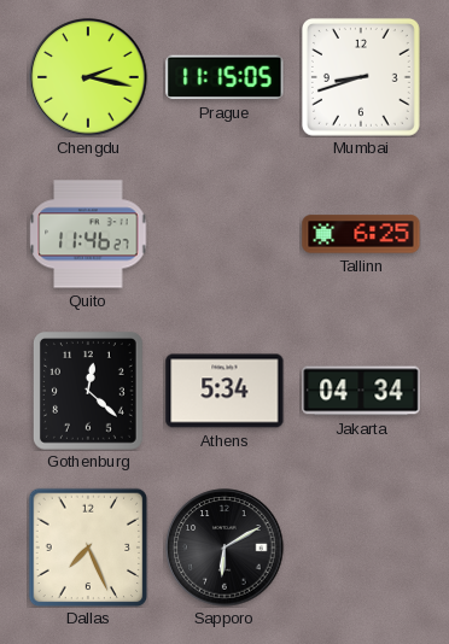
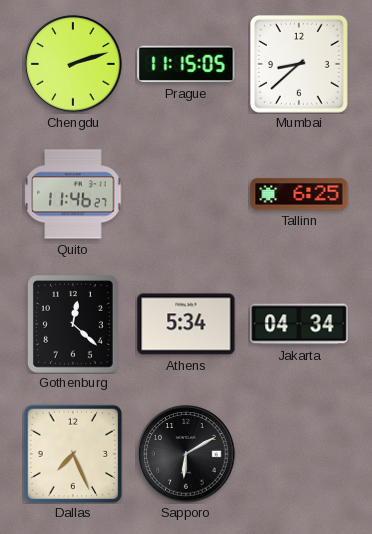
Chengdu: 2:17 -> 2:12
Mumbai: 8:42 -> 8:38
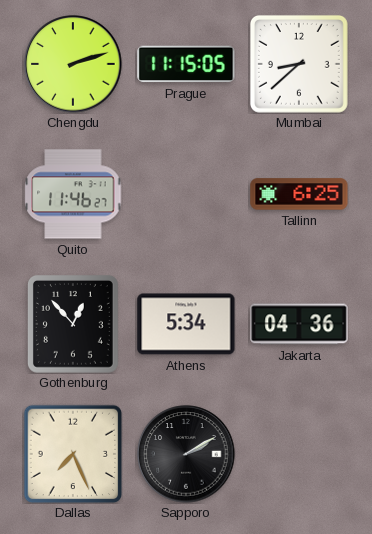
Gothenburg: 12:22 -> 12:53
Jakarta: 04:34 -> 04:36
Sapporo: 6:10 -> 2:10
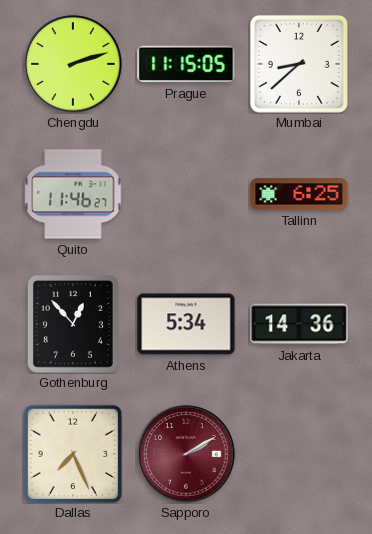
Jakarta: 04:36 -> 14:36
Sapporo dial: black -> burgundy
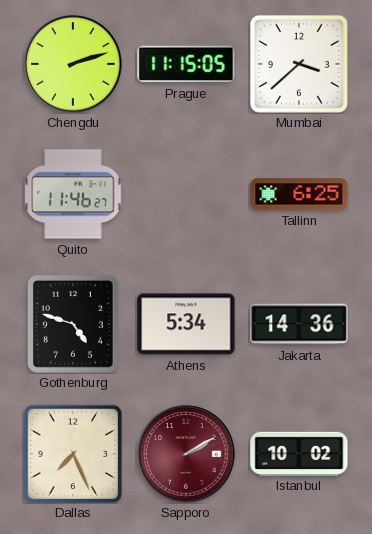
Mumbai: 8:38 -> 3:38
Gothenburg: 12:53 -> 4:48
Istanbul: none -> 10:02
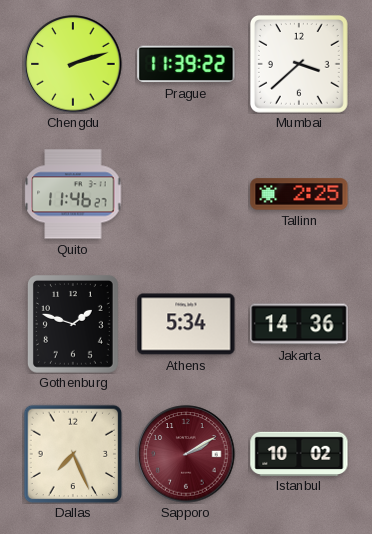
Prague: 11:15 -> 11:39
Tallinn: 6:25 -> 2:25
Gothenburg: 4:48 -> 1:48
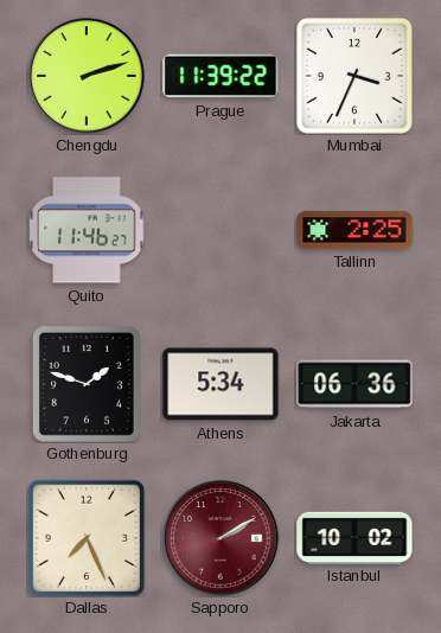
Mumbai: 3:38 -> 3:34
Jakarta: 14:36 -> 06:36
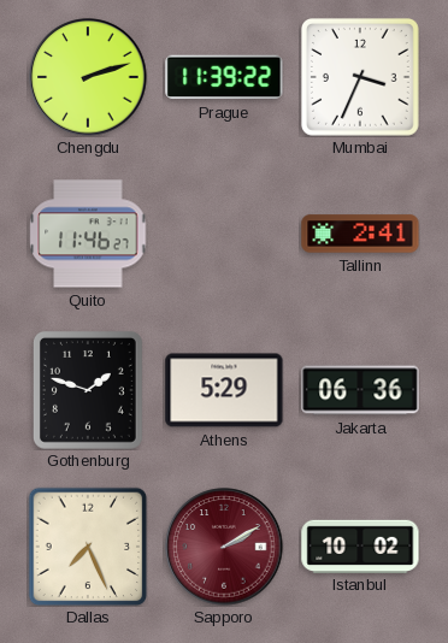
Tallinn: 2:25 -> 2:41
Athens: 5:34 -> 5:29
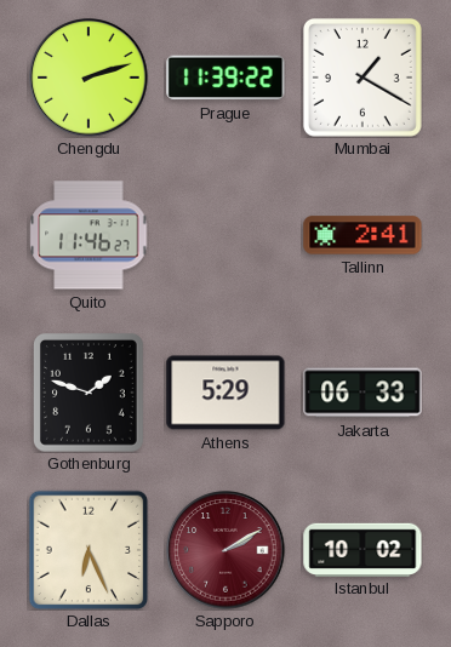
Mumbai: 3:34 -> 1:20
Jakarta: 06:36 -> 06:33
Dallas: 7:26 -> 6:26
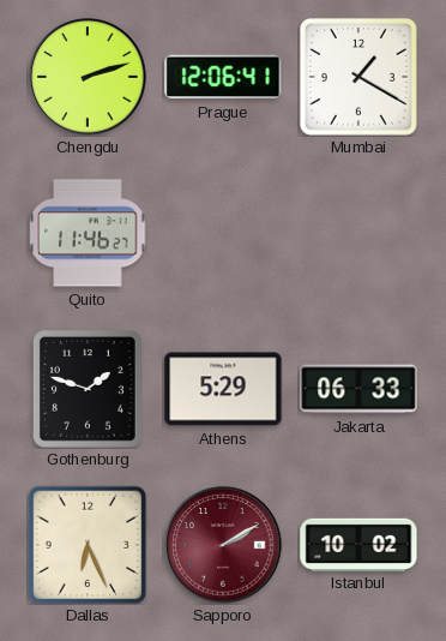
Prague: 11:39 -> 12:06
Tallinn: 2:41 -> none
